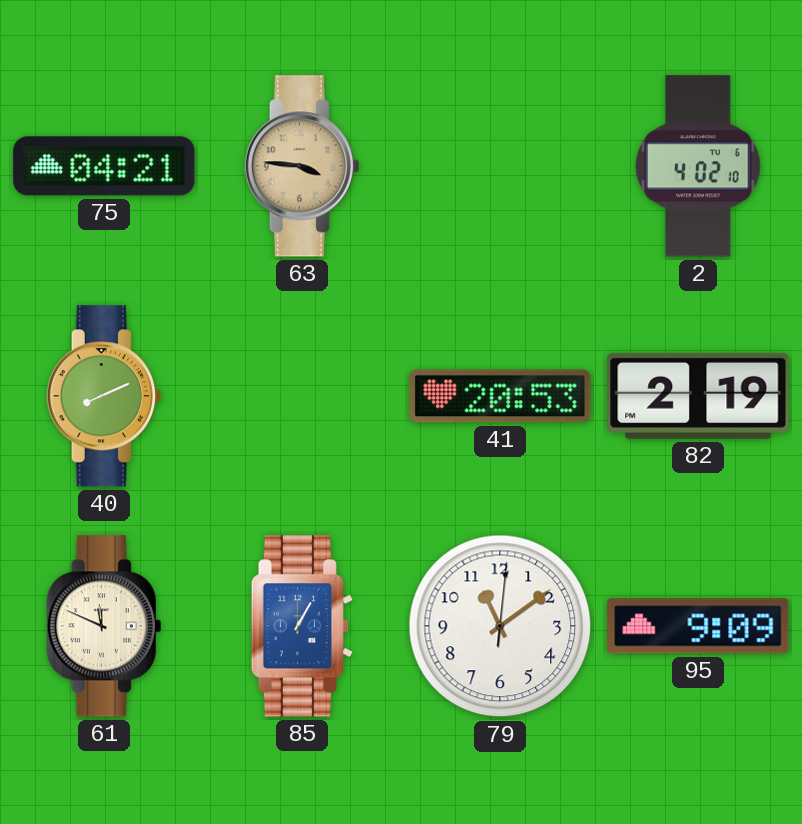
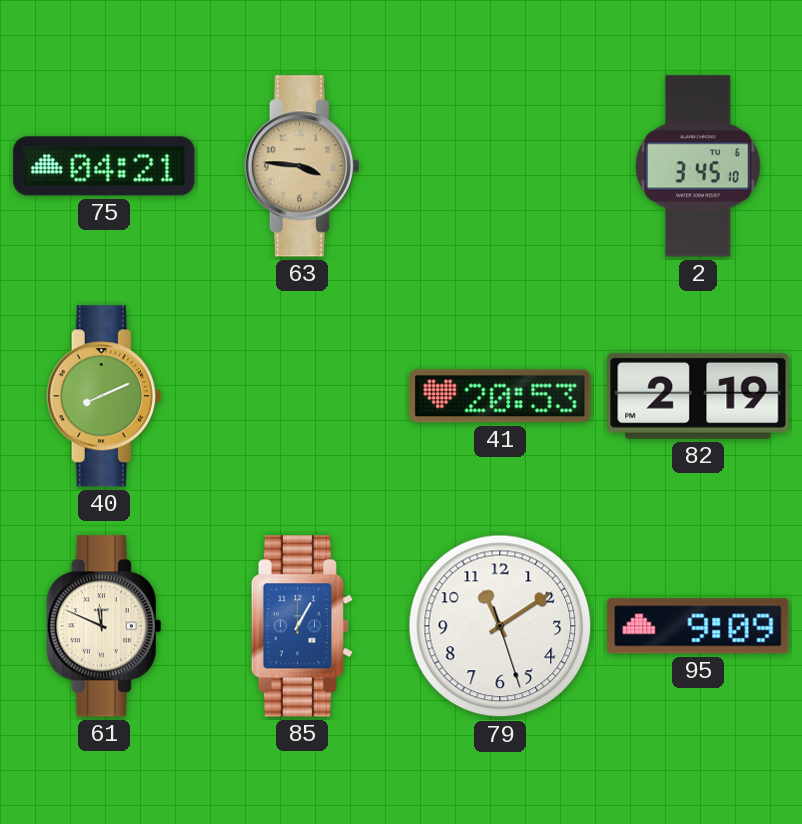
2: 4:02 -> 3:45
79: 11:09:01 -> 11:09:27
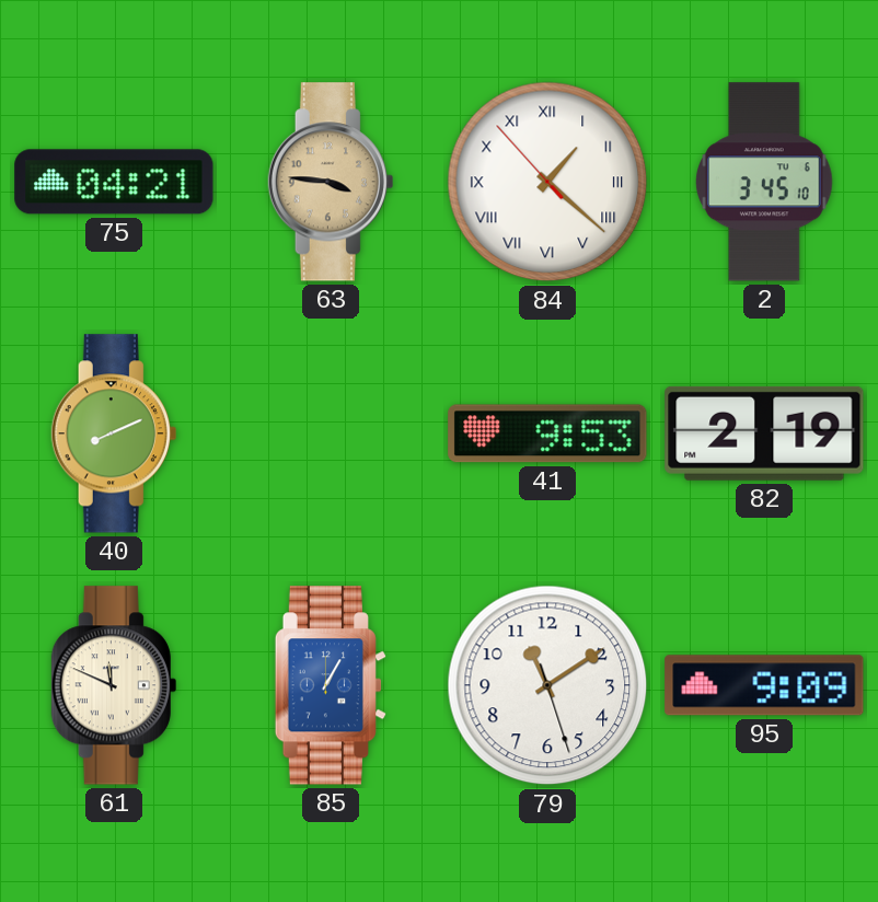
84: none -> 1:21
41: 20:53 -> 9:53
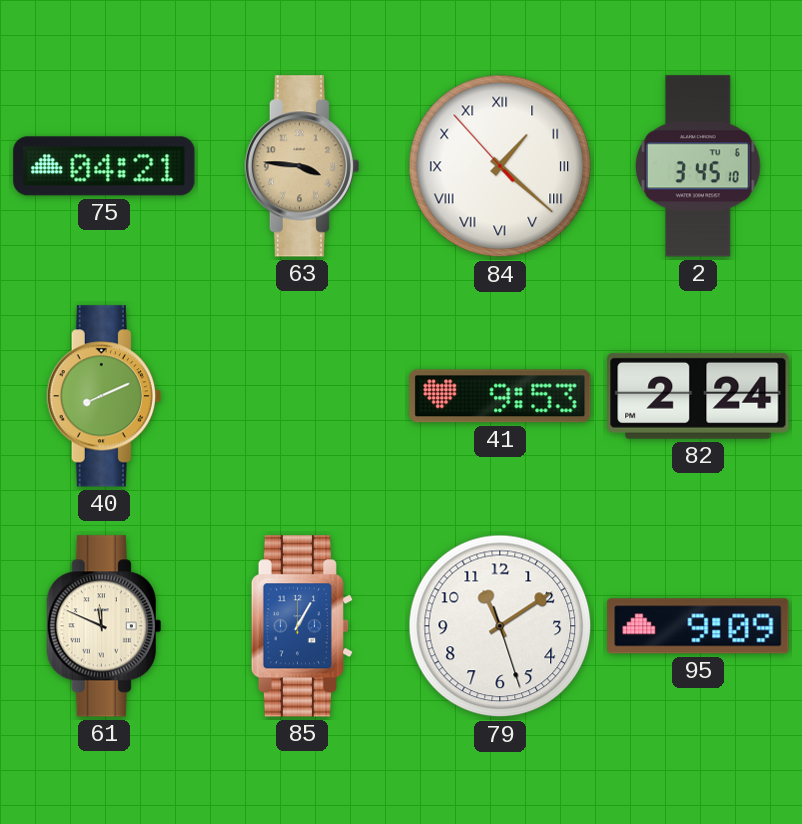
82: 2:19 -> 2:24
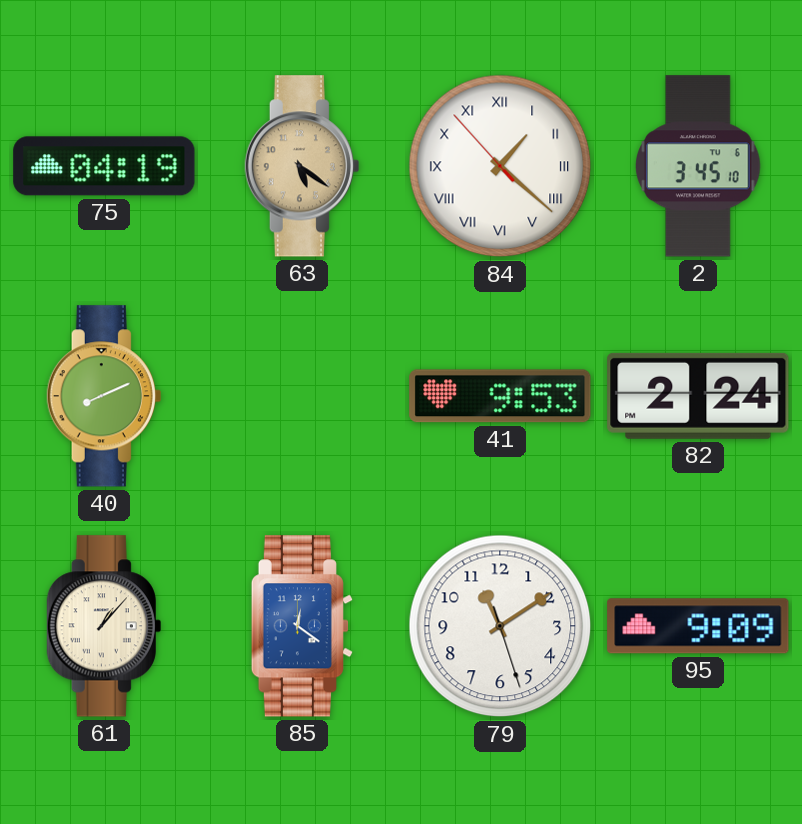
75: 04:21 -> 04:19
63: 3:46 -> 5:21
61: 11:49 -> 1:07
85: 1:05 -> 12:21
